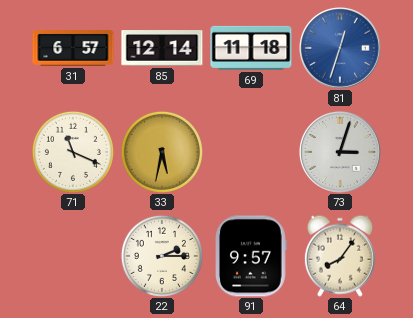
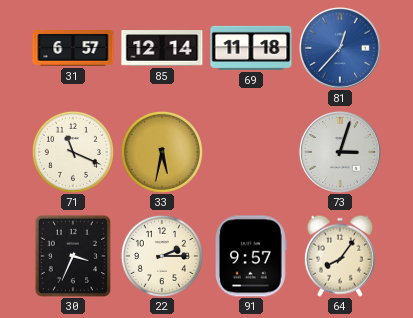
81: 12:33 -> 12:37
30: none -> 3:34
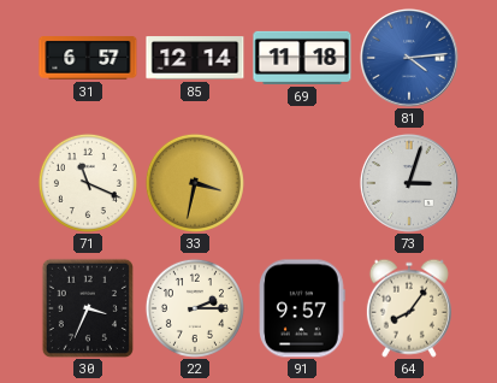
81: 12:37 -> 4:14
33: 5:32 -> 3:32
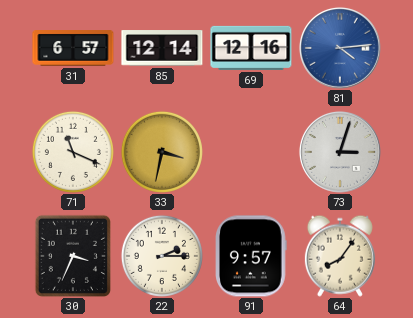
69: 11:18 -> 12:16
